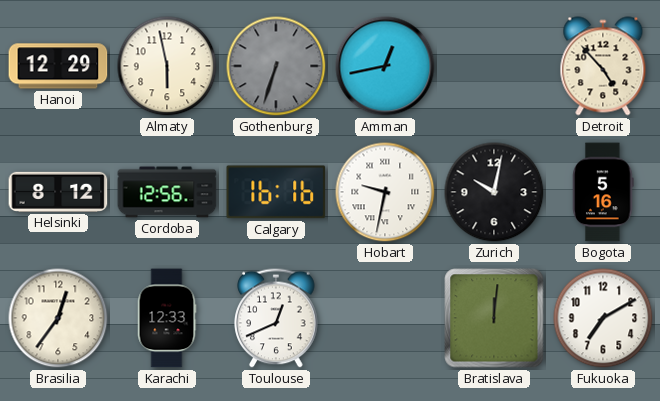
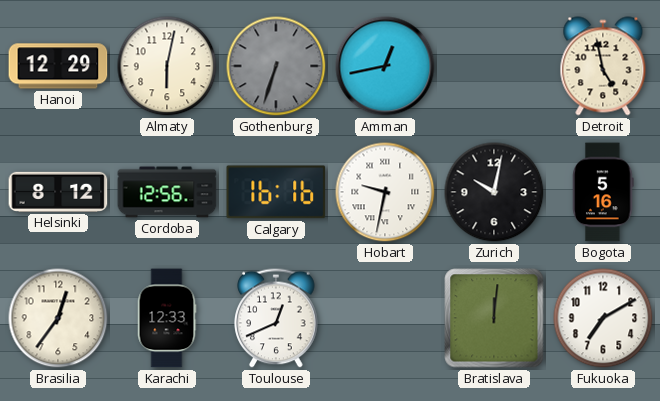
Almaty: 5:58 -> 6:02
Detroit: 4:53 -> 4:58
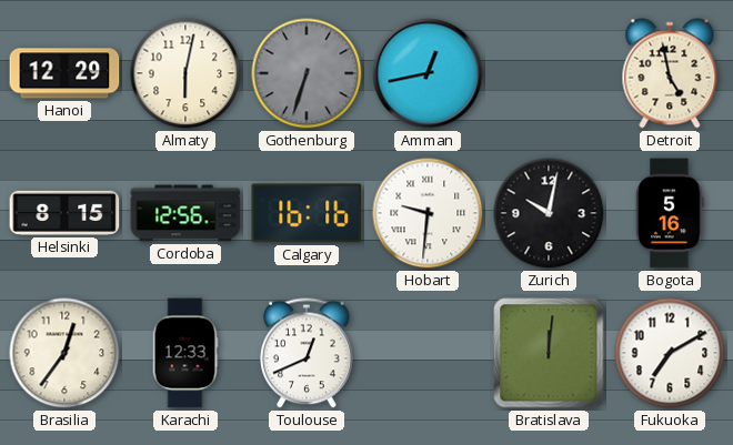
Helsinki: 8:12 -> 8:15
Hobart: 9:32 -> 9:31
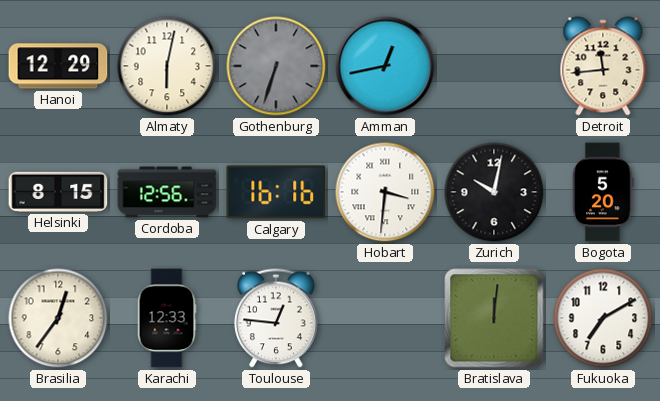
Detroit: 4:58 -> 11:44
Hobart: 9:31 -> 3:31
Bogota: 5:16 -> 5:20
Toulouse: 12:41 -> 12:46
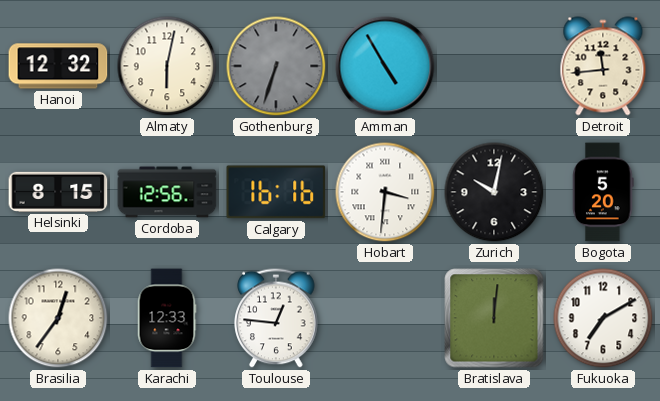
Hanoi: 12:29 -> 12:32
Amman: 12:43 -> 4:55
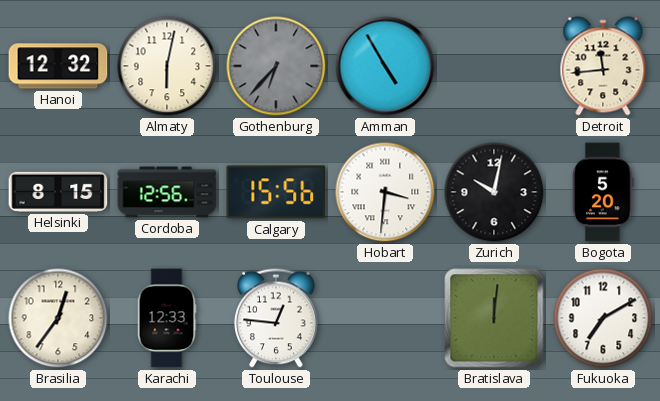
Gothenburg: 6:33 -> 6:37
Calgary: 16:16 -> 15:56
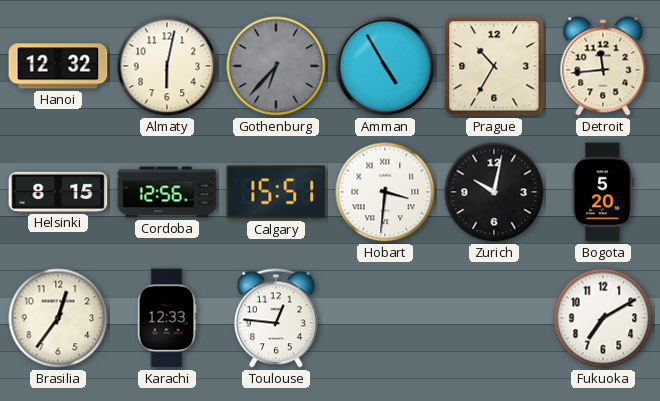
Prague: none -> 10:35
Calgary: 15:56 -> 15:51
Bratislava: 12:01 -> none
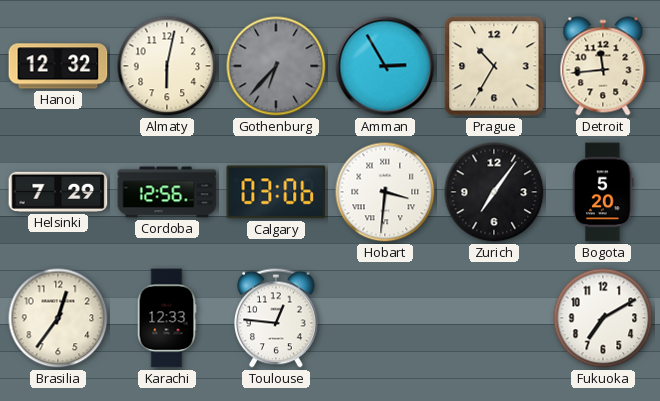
Amman: 4:55 -> 2:55
Helsinki: 8:15 -> 7:29
Calgary: 15:51 -> 03:06
Zurich: 10:02 -> 7:06
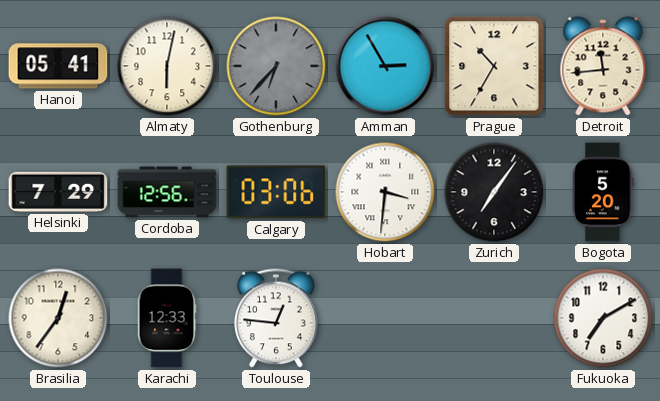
Hanoi: 12:32 -> 05:41
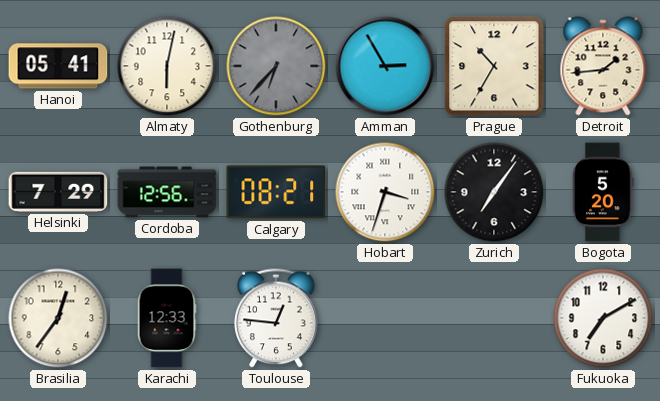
Detroit: 11:44 -> 1:44
Calgary: 03:06 -> 08:21
Hobart: 3:31 -> 3:33
